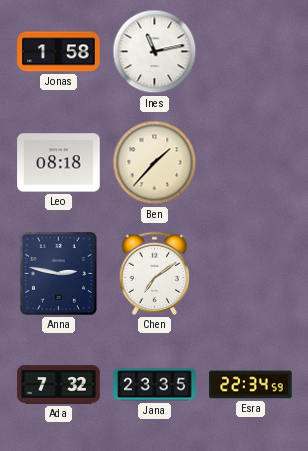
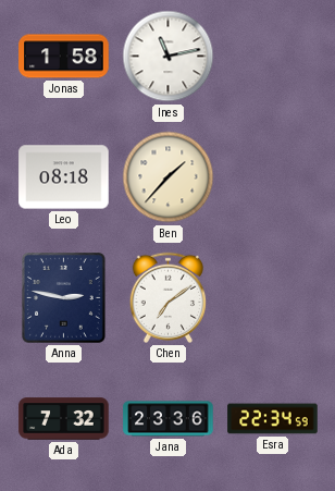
Jana: 23:35 -> 23:36
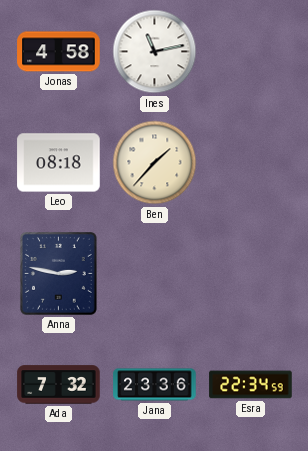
Jonas: 1:58 -> 4:58
Chen: 7:09 -> none
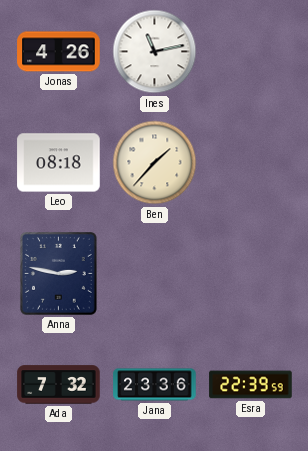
Jonas: 4:58 -> 4:26
Esra: 22:34 -> 22:39
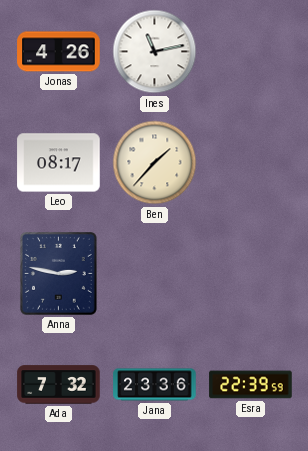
Leo: 08:18 -> 08:17
